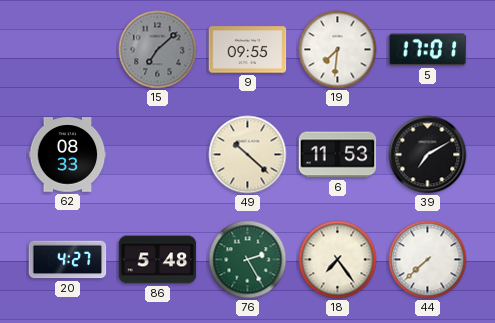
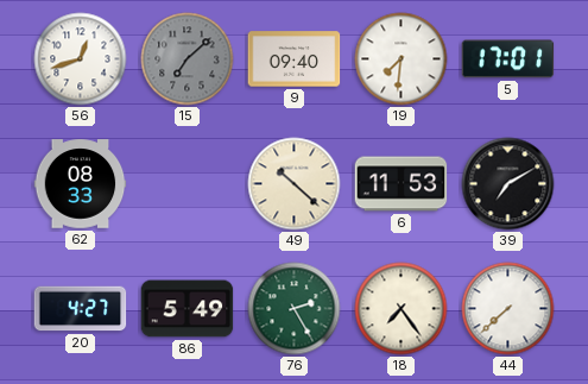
56: none -> 12:42
9: 09:55 -> 09:40
86: 5:48 -> 5:49
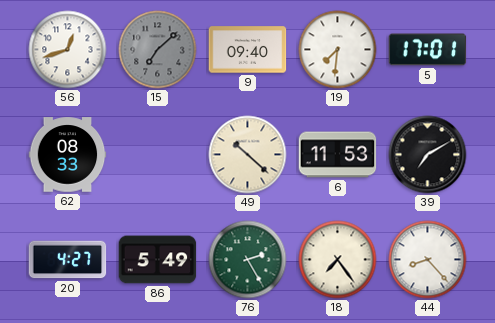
44: 7:38 -> 8:23
